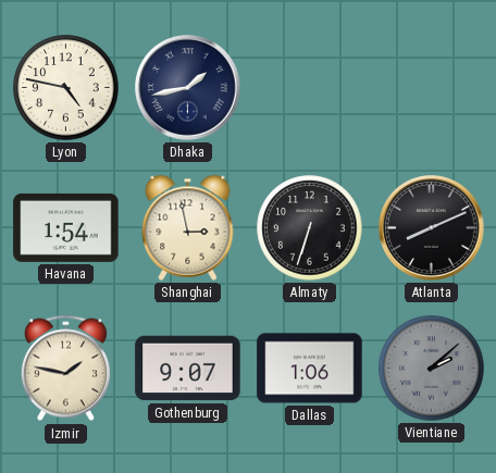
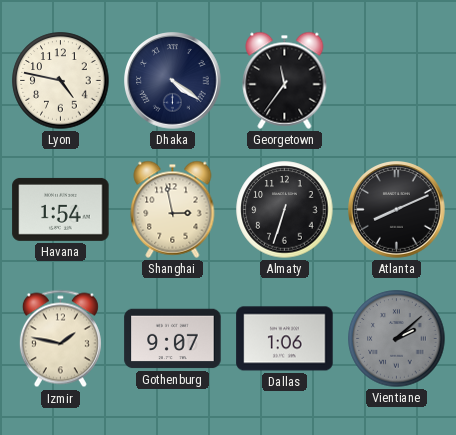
Dhaka: 1:43 -> 4:21
Georgetown: none -> 11:36
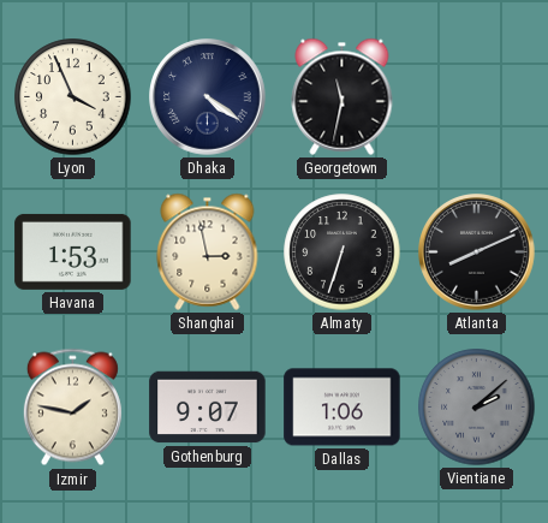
Lyon: 4:47 -> 3:56
Georgetown: 11:36 -> 11:32
Havana: 1:54 -> 1:53
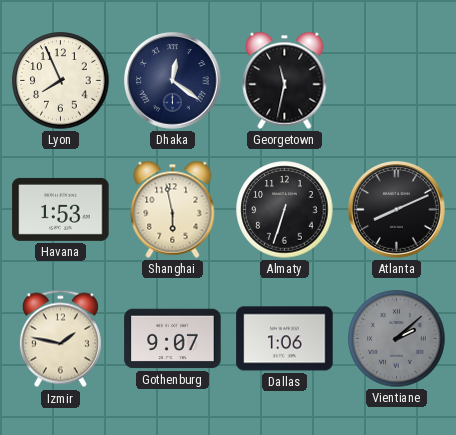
Lyon: 3:56 -> 7:56
Dhaka: 4:21 -> 12:21
Shanghai: 2:58 -> 5:58
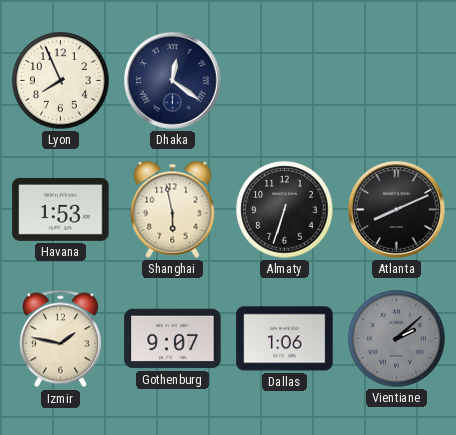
Georgetown: 11:32 -> none
